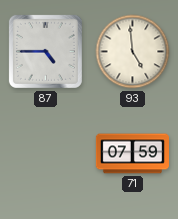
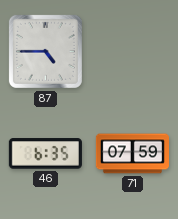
93: 4:59 -> none
46: none -> 6:35
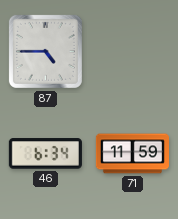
46: 6:35 -> 6:34
71: 07:59 -> 11:59
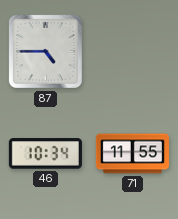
46: 6:34 -> 10:34
71: 11:59 -> 11:55
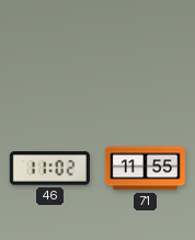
87: 4:45 -> none
46: 10:34 -> 11:02
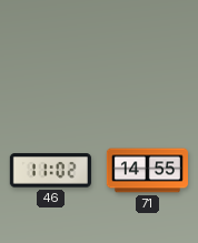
71: 11:55 -> 14:55
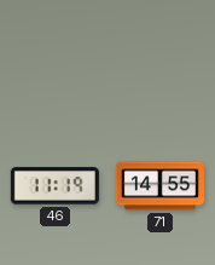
46: 11:02 -> 11:19
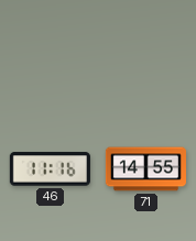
46: 11:19 -> 11:16
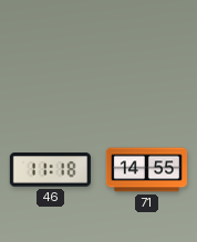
46: 11:16 -> 11:18
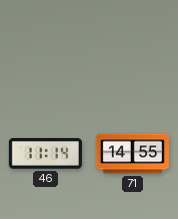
46: 11:18 -> 11:14
